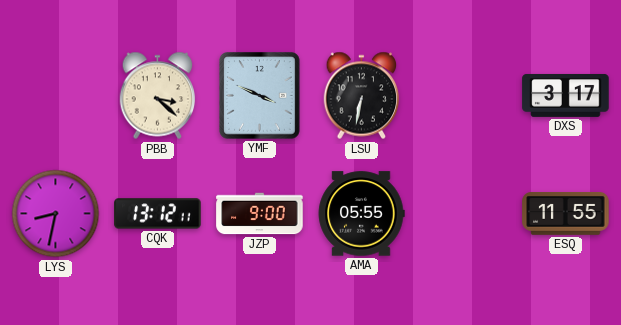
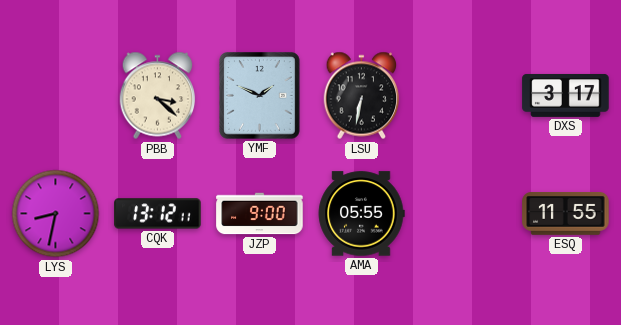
YMF: 3:49 -> 1:49
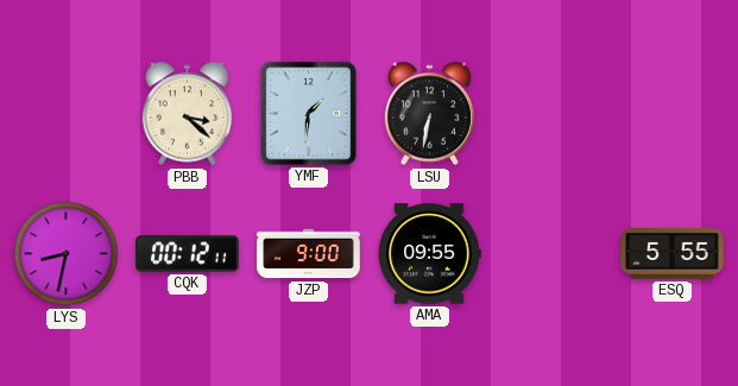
YMF: 1:49 -> 1:31
DXS: 3:17 -> none
CQK: 13:12 -> 00:12
AMA: 05:55 -> 09:55
ESQ: 11:55 -> 5:55
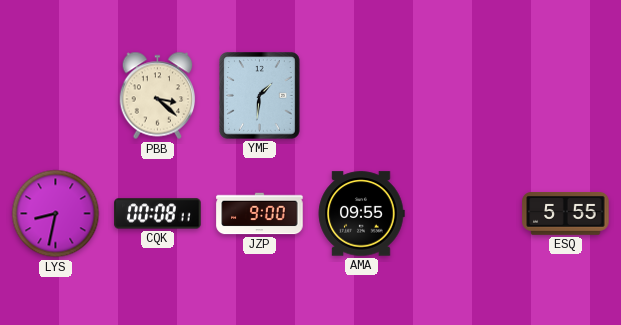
LSU: 6:32 -> none
CQK: 00:12 -> 00:08
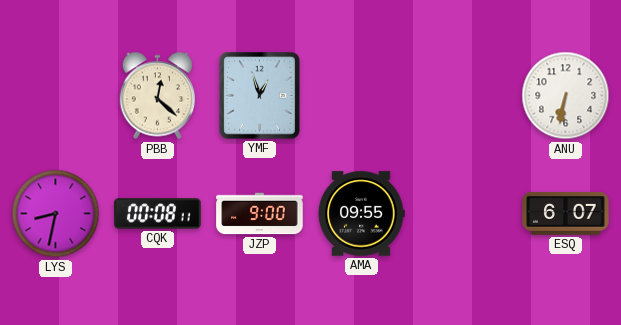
PBB: 3:22 -> 12:22
YMF: 1:31 -> 12:57
ANU: none -> 6:32
ESQ: 5:55 -> 6:07
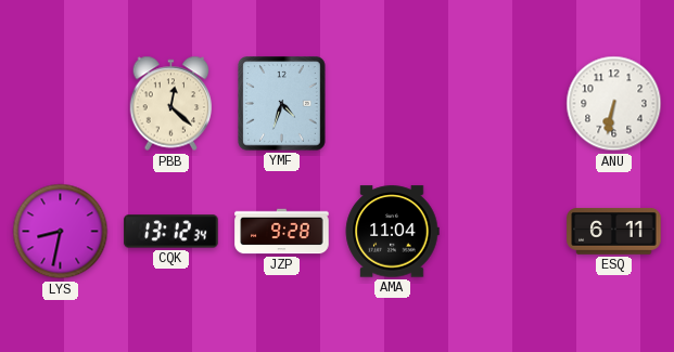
YMF: 12:57 -> 4:33
CQK: 00:08 -> 13:12
JZP: 9:00 -> 9:28
AMA: 09:55 -> 11:04
ESQ: 6:07 -> 6:11
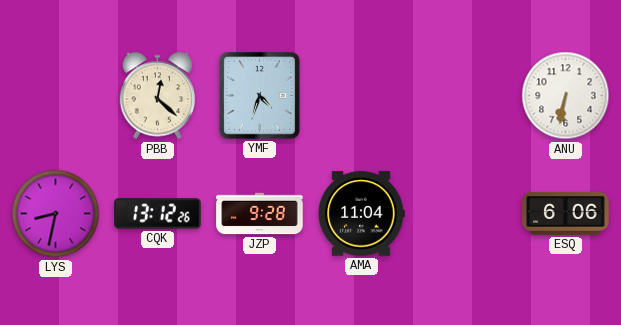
CQK: 13:12:34 -> 13:12:26
ESQ: 6:11 -> 6:06
